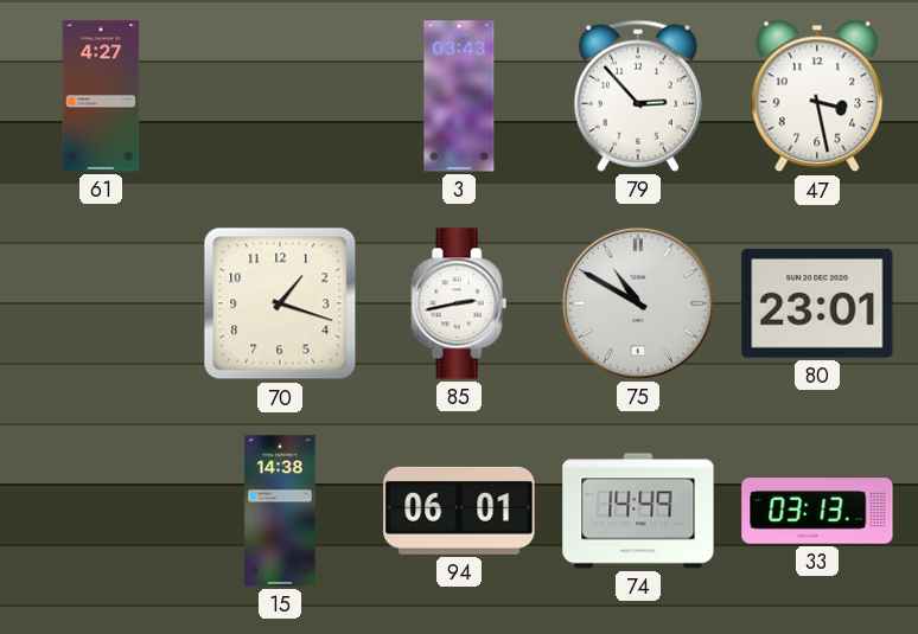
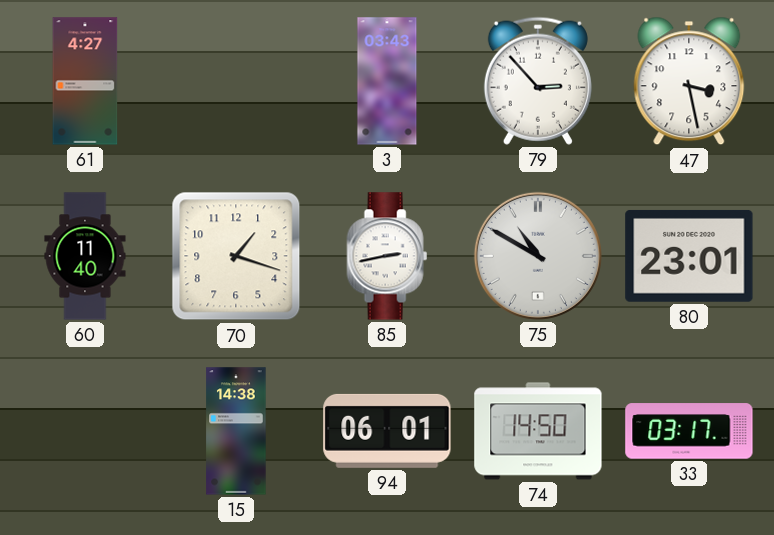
60: none -> 11:40
74: 14:49 -> 14:50
33: 03:13 -> 03:17
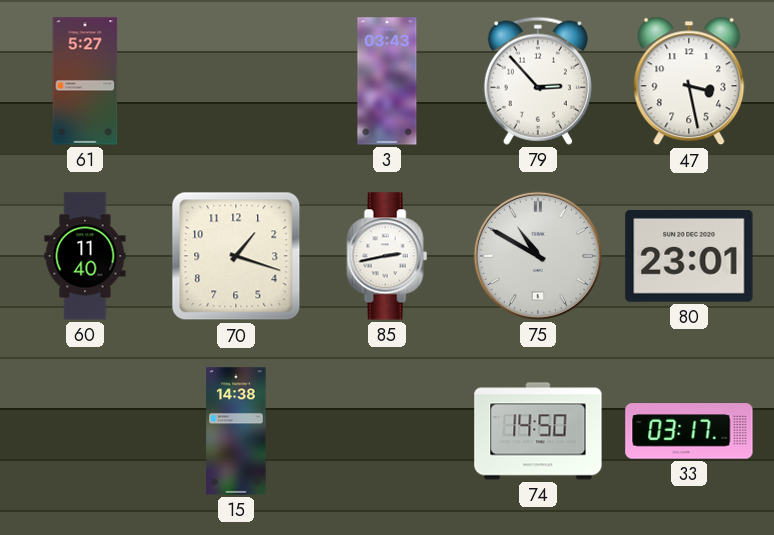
61: 4:27 -> 5:27
94: 06:01 -> none
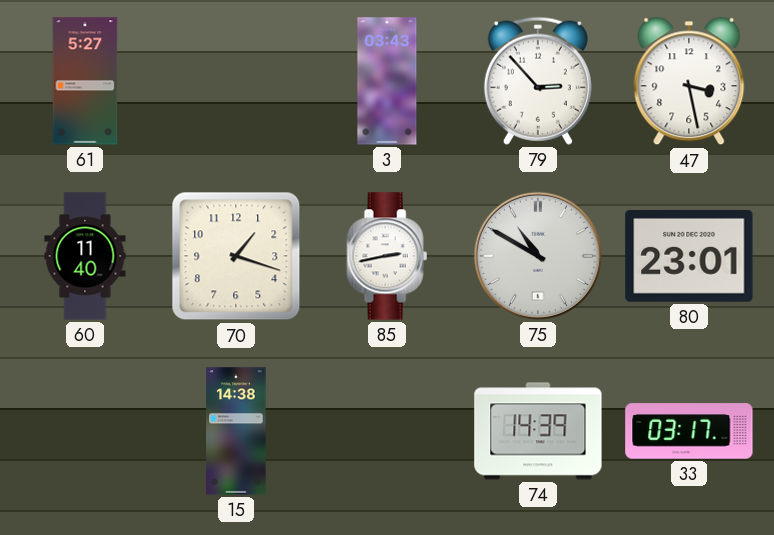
74: 14:50 -> 14:39
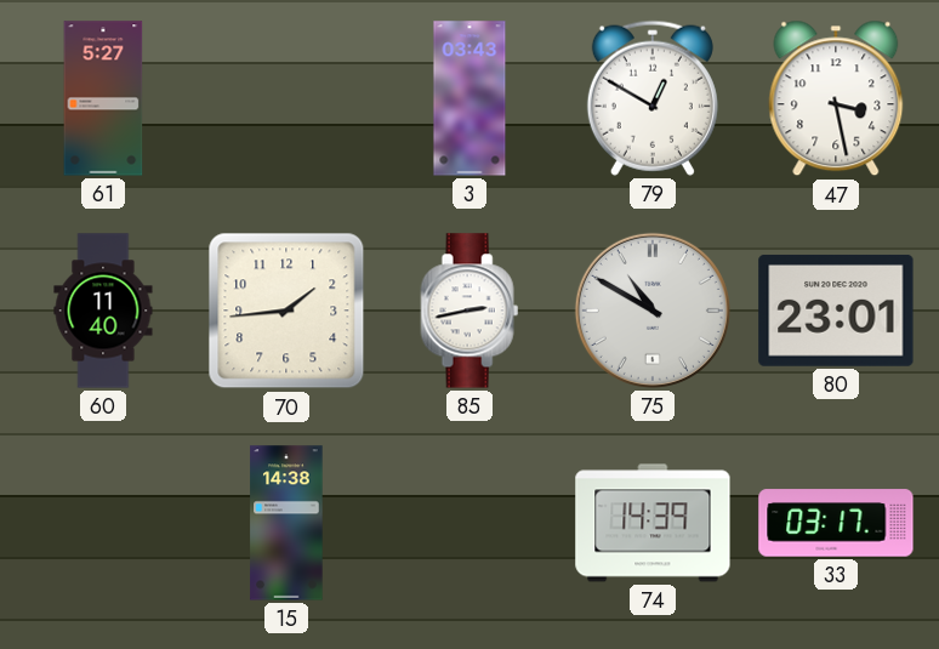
79: 2:53 -> 12:50
70: 1:18 -> 1:44
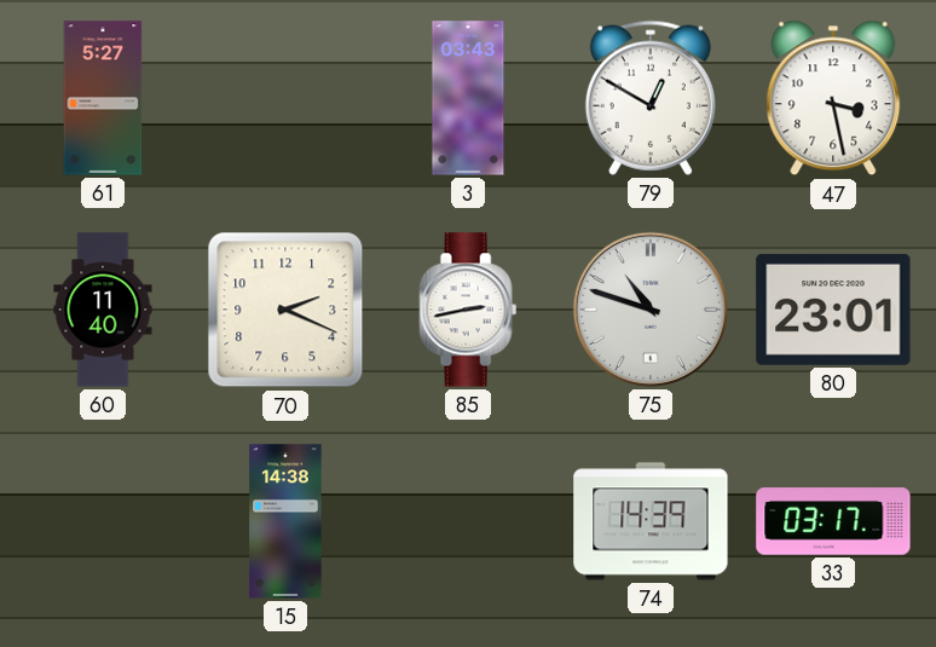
70: 1:44 -> 2:19
75: 10:50 -> 10:48
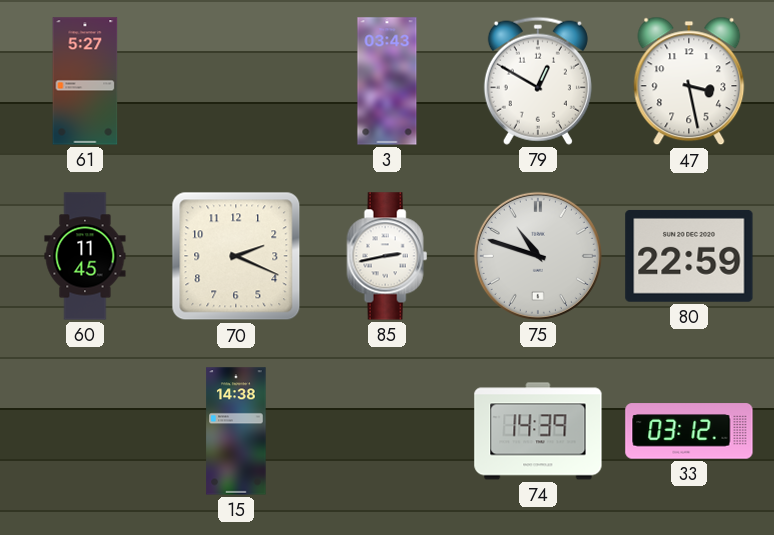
60: 11:40 -> 11:45
80: 23:01 -> 22:59
33: 03:17 -> 03:12
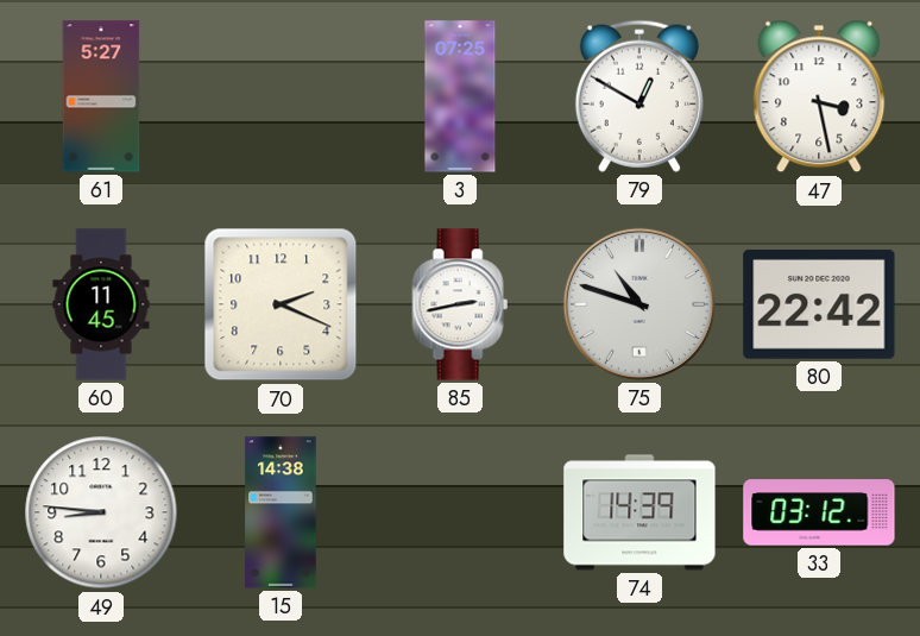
3: 03:43 -> 07:25
80: 22:59 -> 22:42
49: none -> 8:46
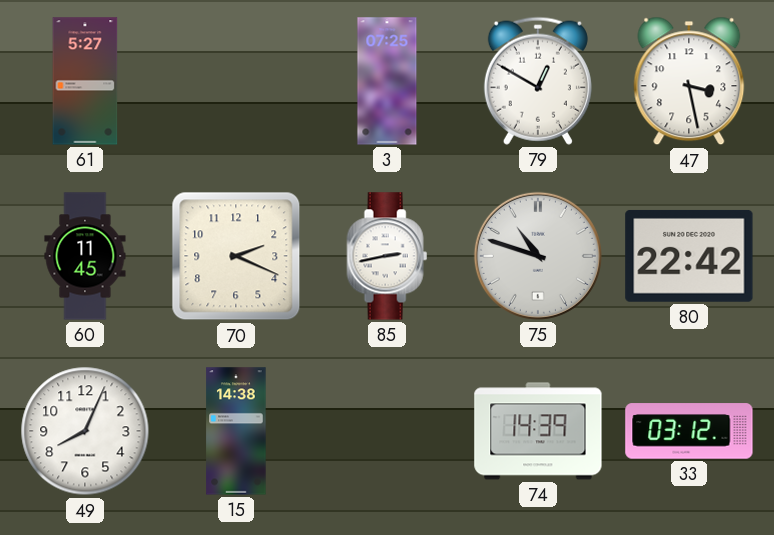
49: 8:46 -> 8:04
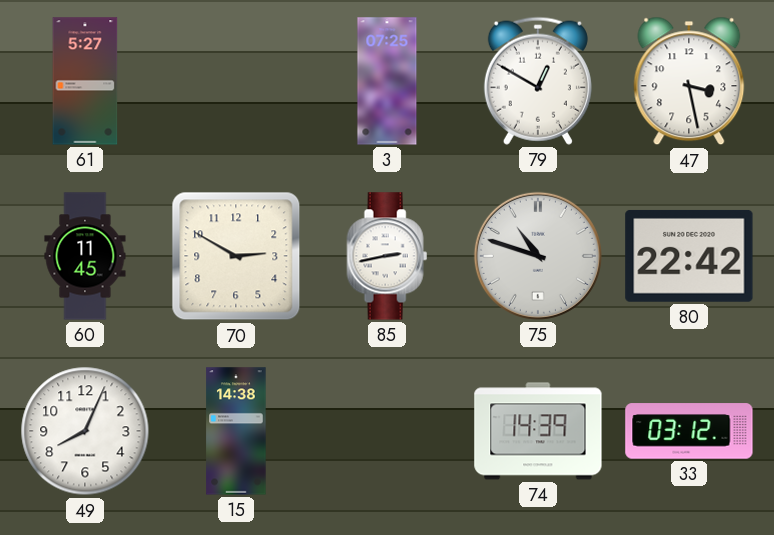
70: 2:19 -> 2:50
